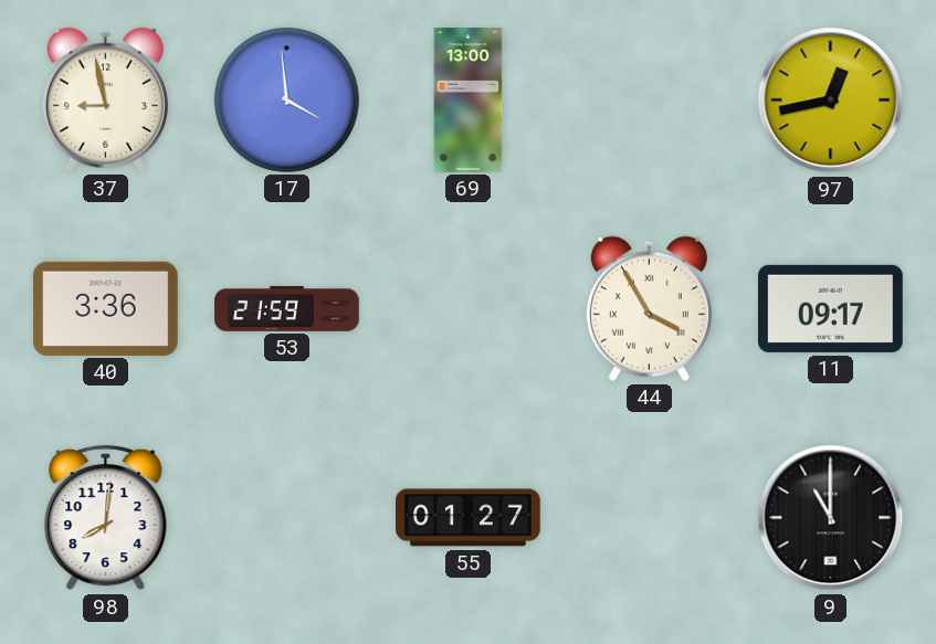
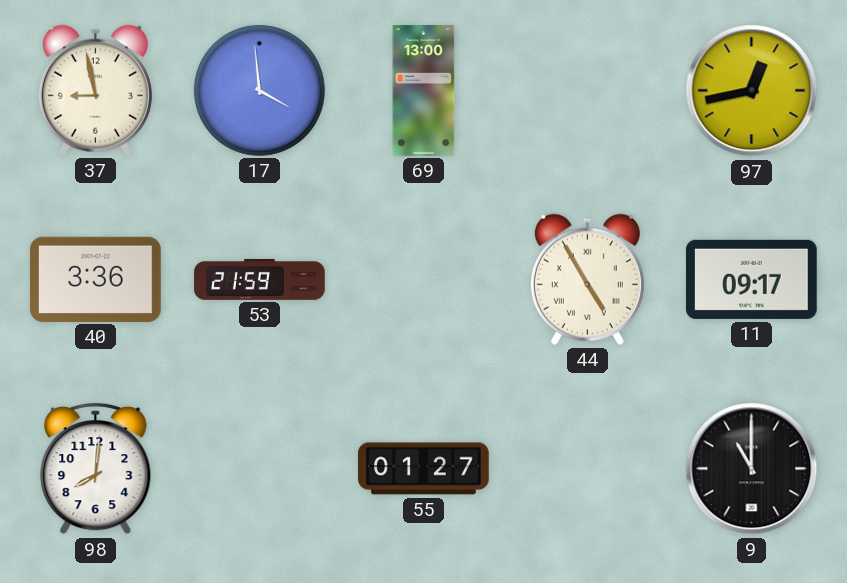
44: 3:55 -> 4:55
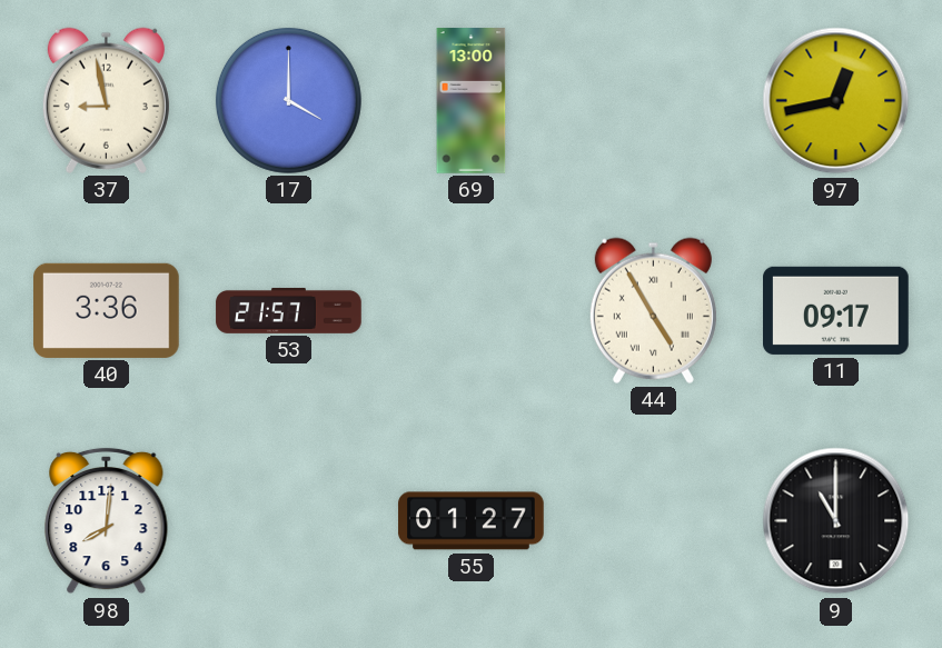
17: 3:59 -> 4:00
53: 21:59 -> 21:57
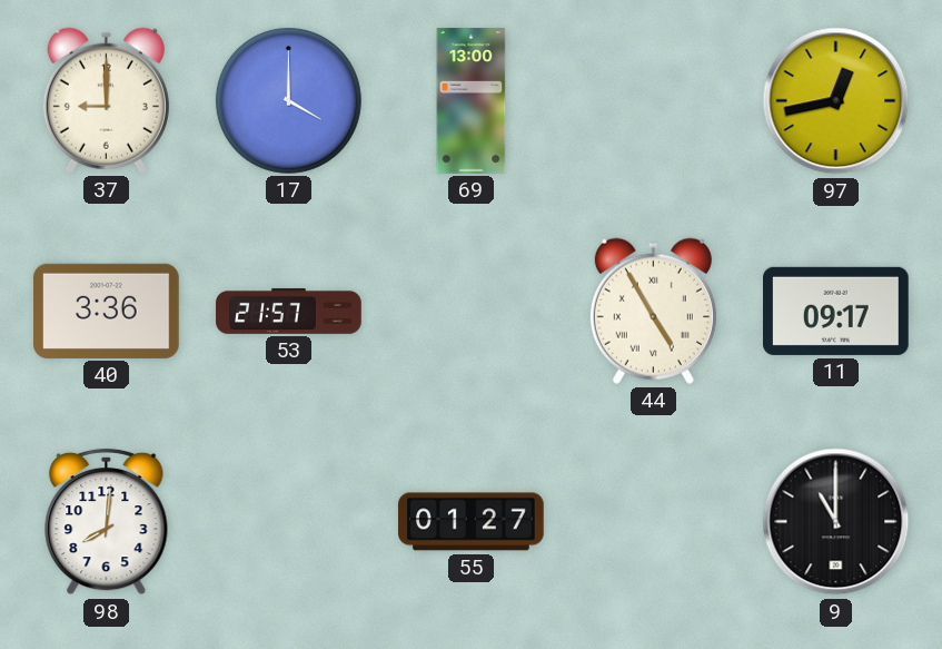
37: 8:58 -> 9:00
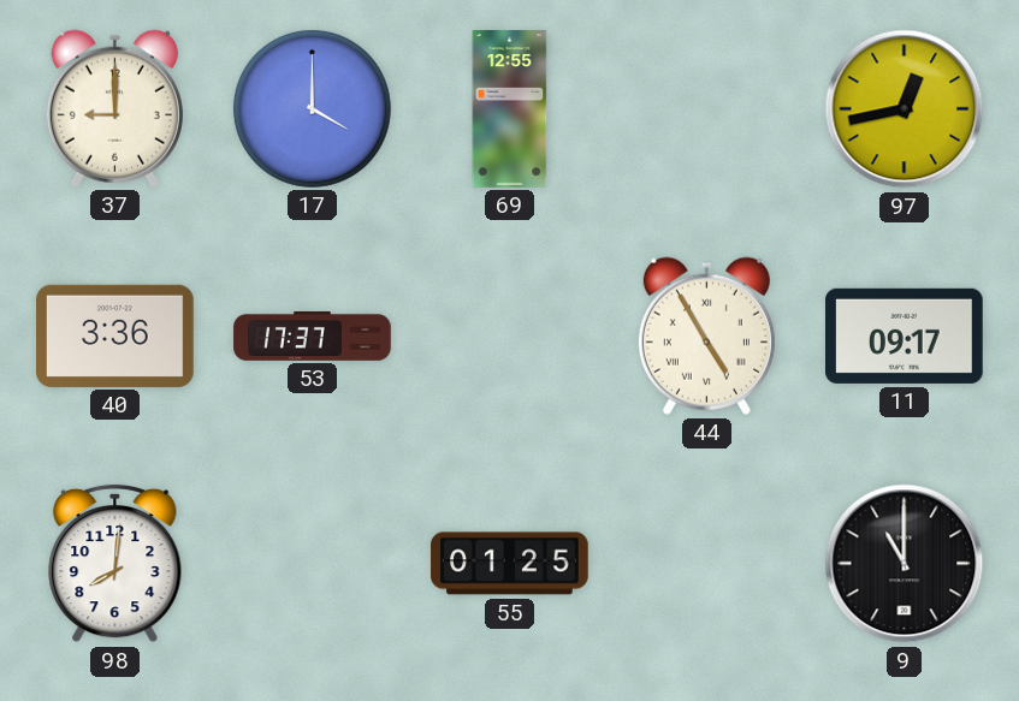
69: 13:00 -> 12:55
53: 21:57 -> 17:37
55: 01:27 -> 01:25
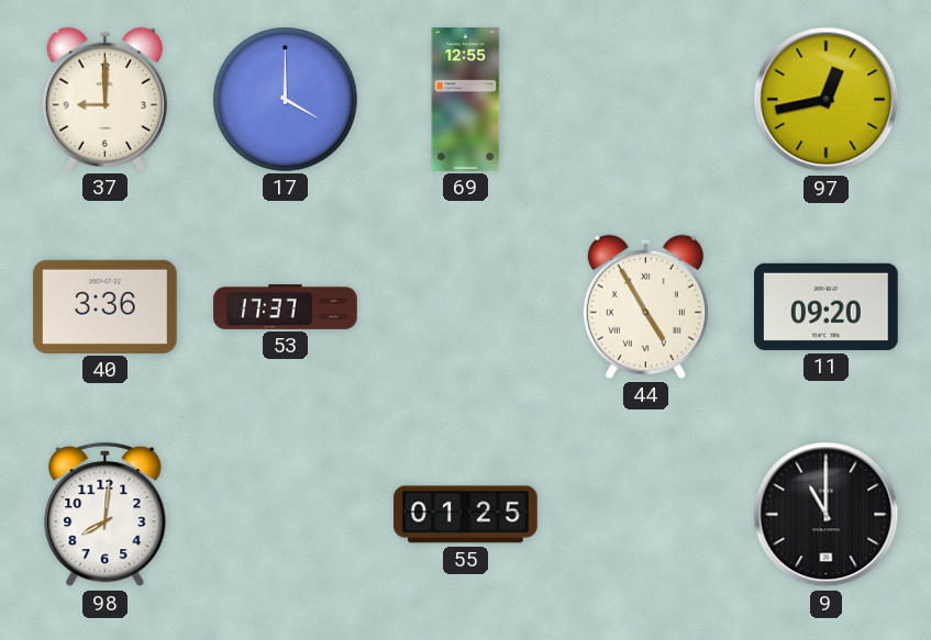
11: 09:17 -> 09:20
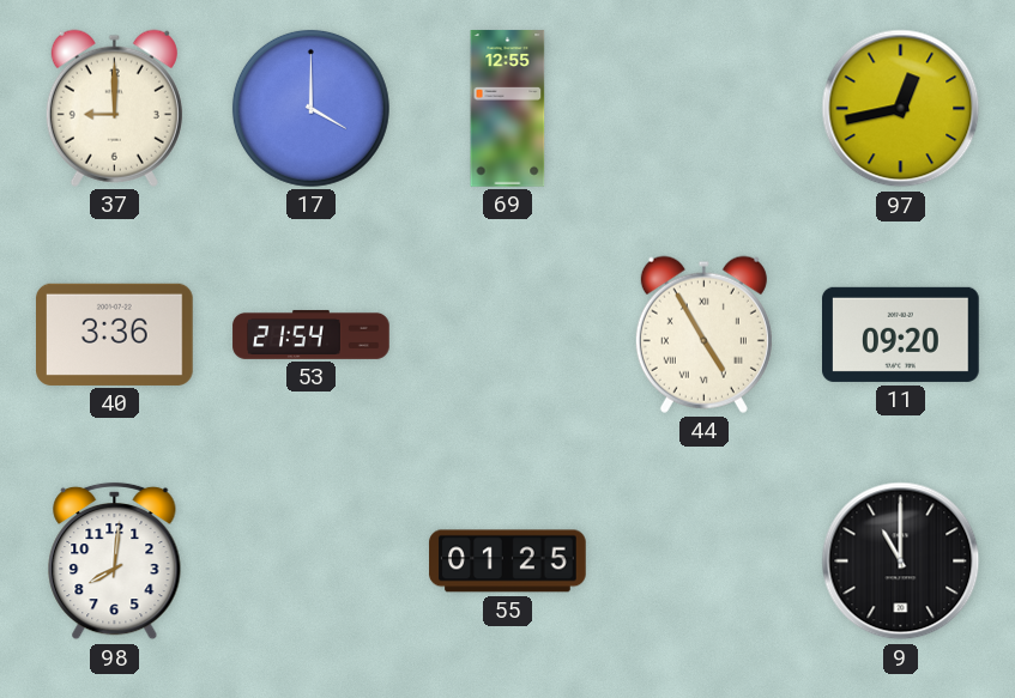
53: 17:37 -> 21:54
